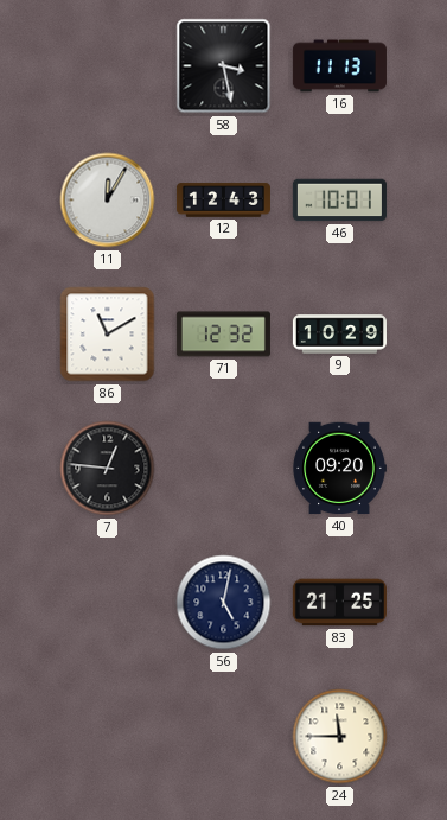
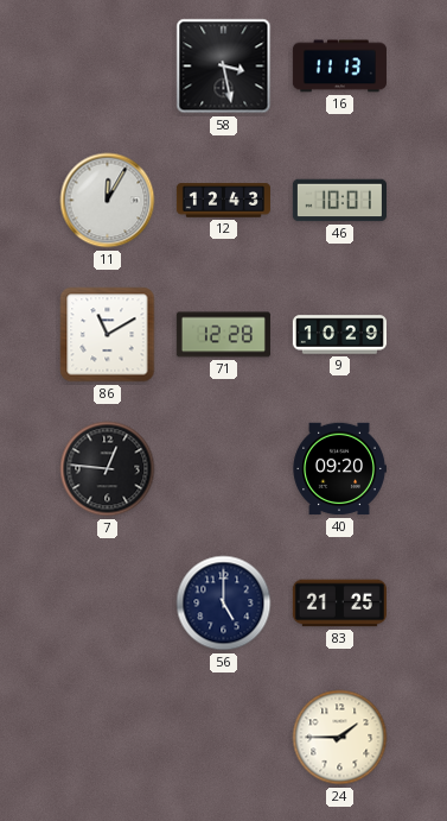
71: 12:32 -> 12:28
56: 5:02 -> 5:00
24: 11:45 -> 1:45
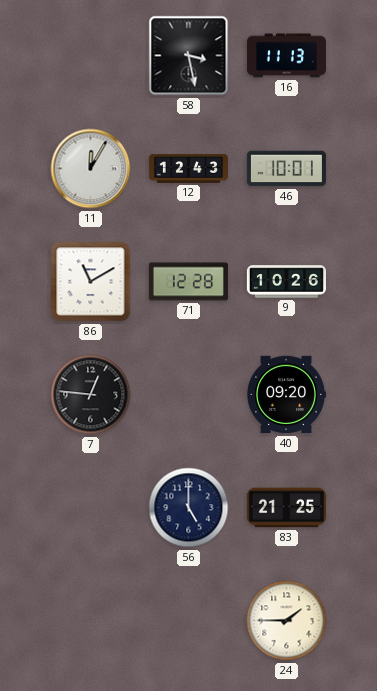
9: 10:29 -> 10:26
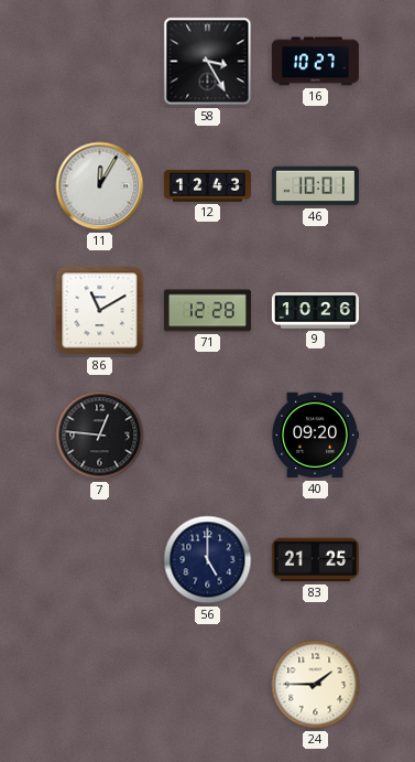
58: 3:28 -> 3:25
16: 11:13 -> 10:27
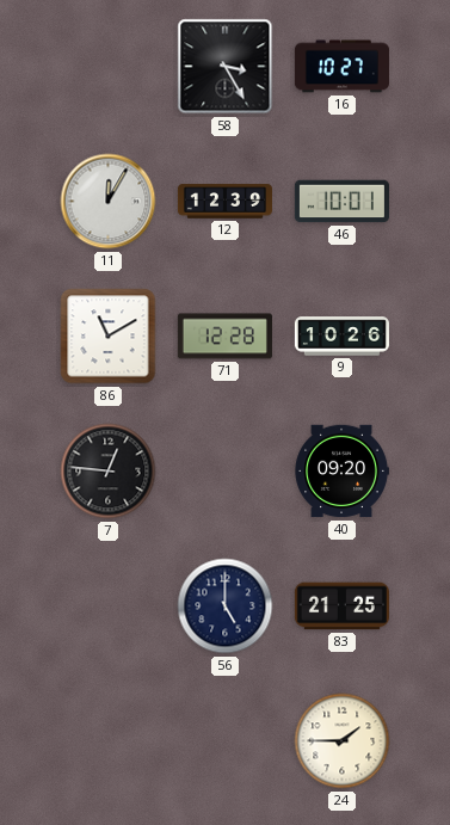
12: 12:43 -> 12:39
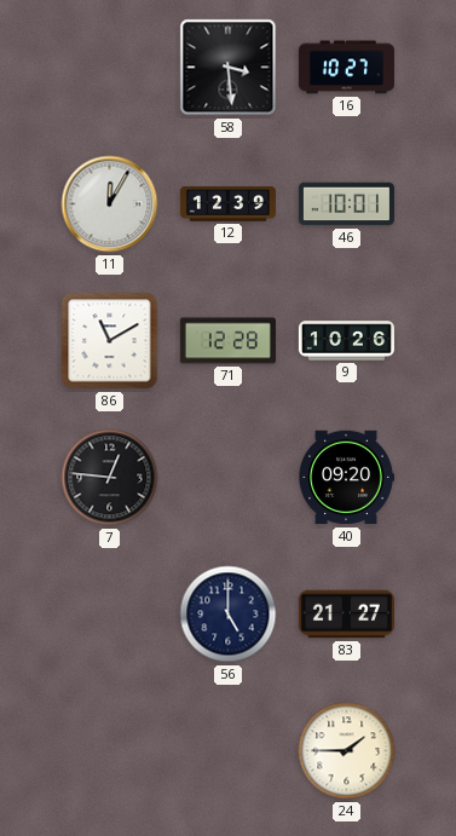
58: 3:25 -> 3:29
83: 21:25 -> 21:27
